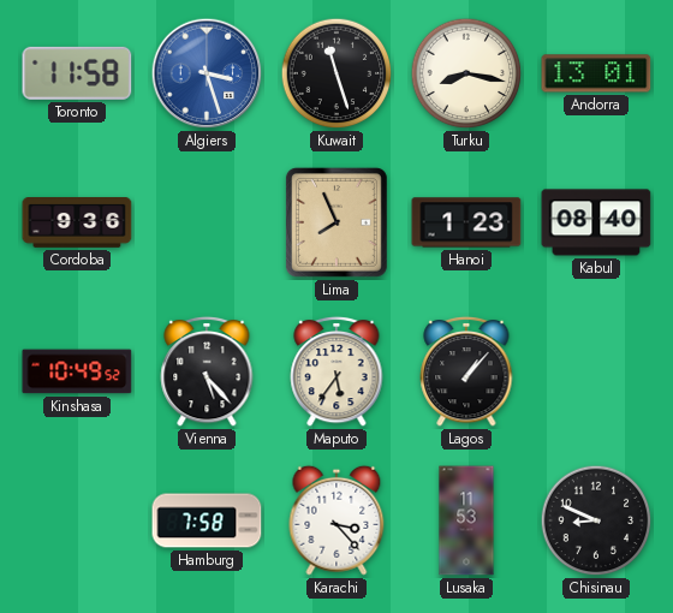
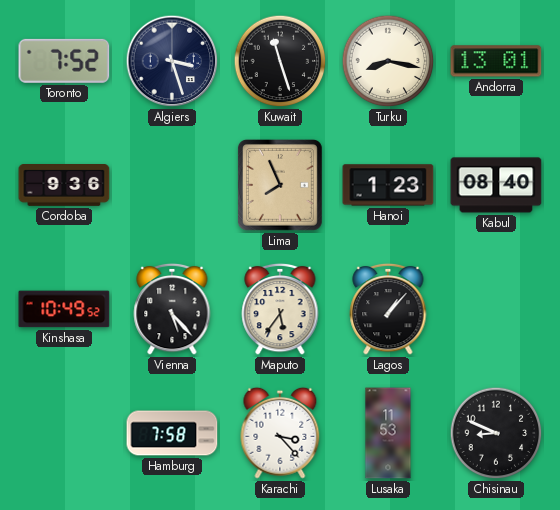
Toronto: 11:58 -> 7:52
Algiers dial: blue -> navy
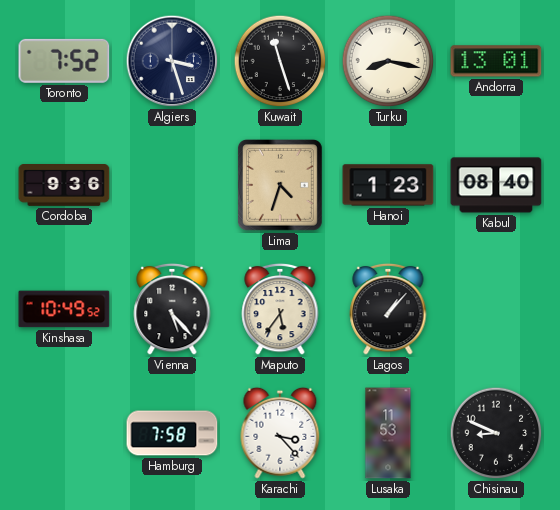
Lima: 7:56 -> 4:33
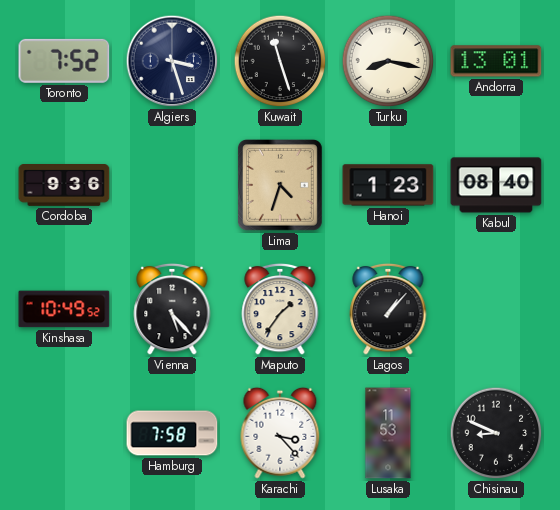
Maputo: 5:36 -> 1:36
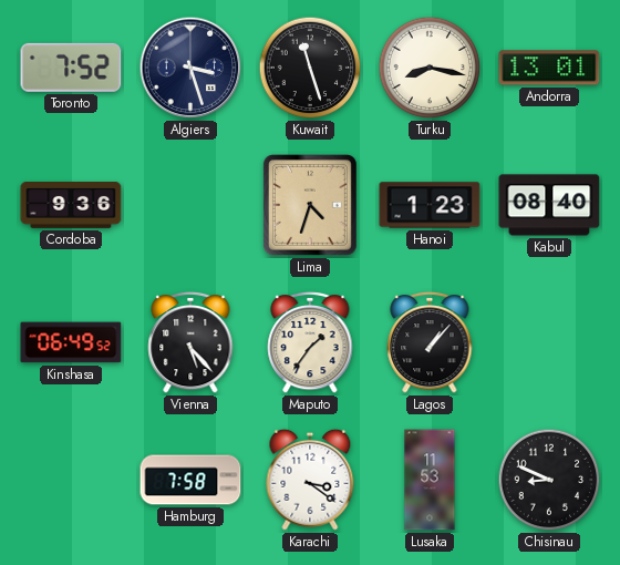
Kinshasa: 10:49 -> 06:49
Karachi: 3:23 -> 3:21
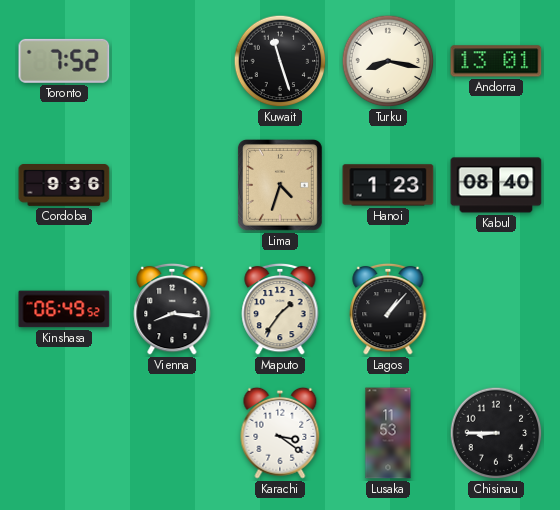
Algiers: 3:27 -> none
Vienna: 5:23 -> 8:16
Hamburg: 7:58 -> none
Chisinau: 8:49 -> 8:45
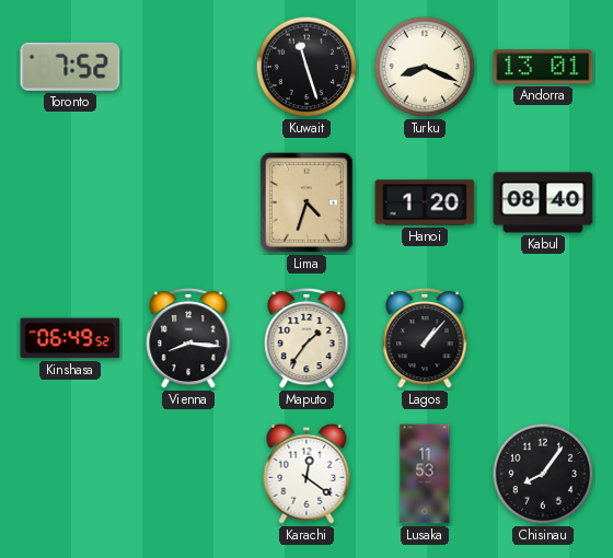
Turku: 8:17 -> 8:19
Cordoba: 9:36 -> none
Hanoi: 1:23 -> 1:20
Karachi: 3:21 -> 12:21
Chisinau: 8:45 -> 8:06
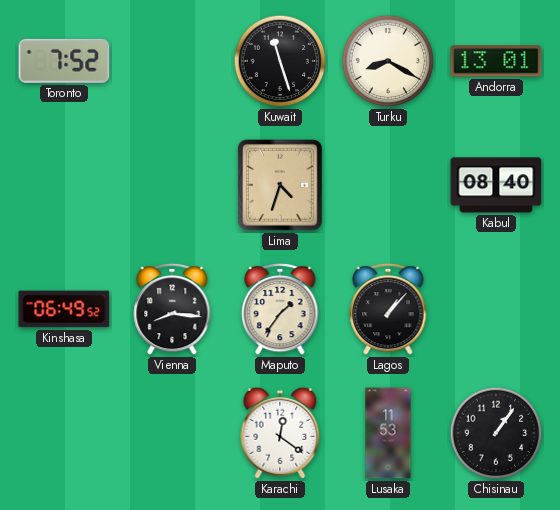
Turku: 8:19 -> 8:20
Hanoi: 1:20 -> none
Chisinau: 8:06 -> 1:06
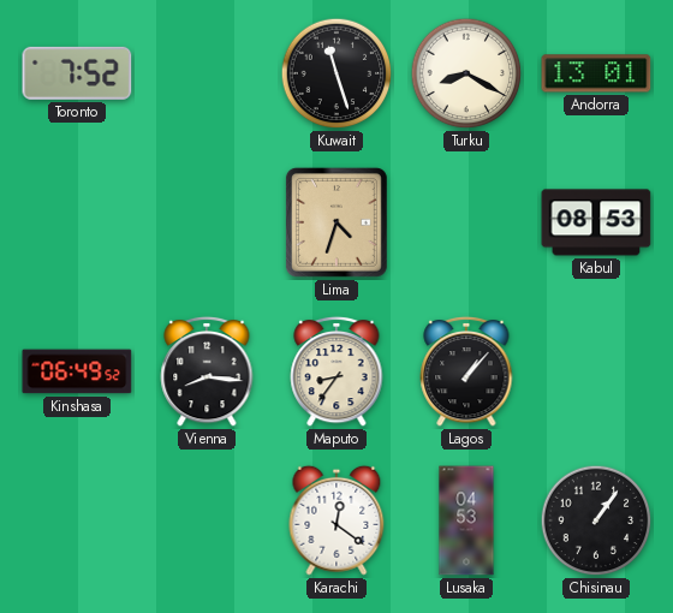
Kabul: 08:40 -> 08:53
Maputo: 1:36 -> 8:36
Lusaka: 11:53 -> 04:53
